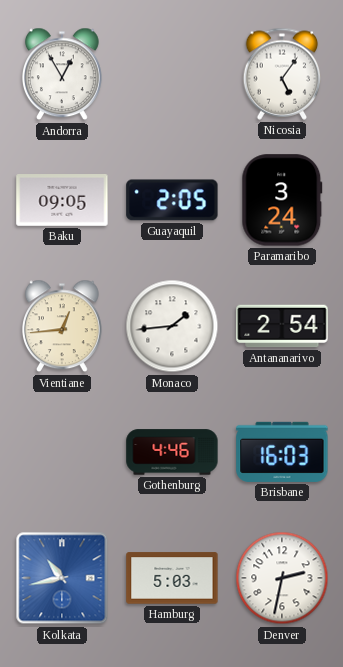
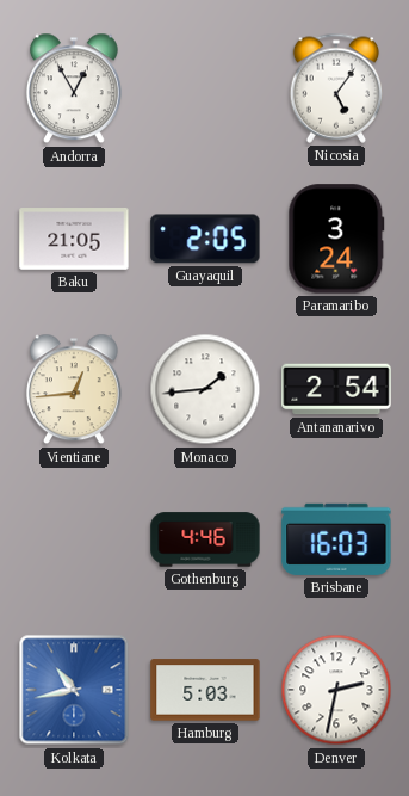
Baku: 09:05 -> 21:05
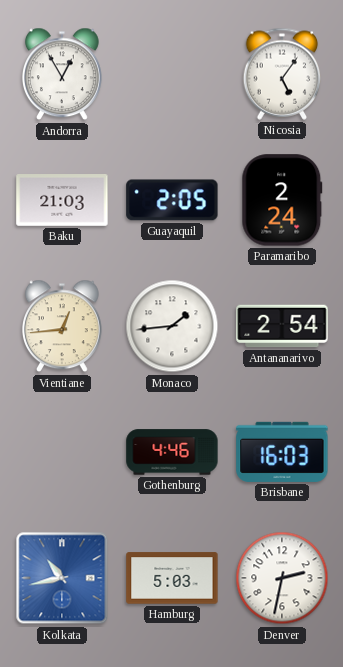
Baku: 21:05 -> 21:03
Paramaribo: 3:24 -> 2:24
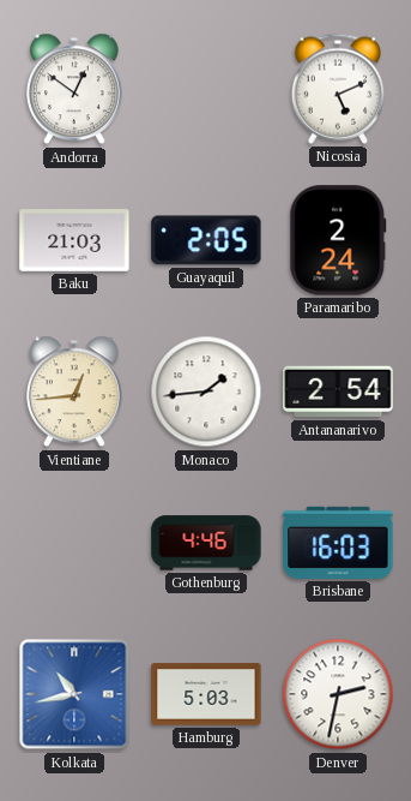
Andorra: 12:55 -> 12:51
Nicosia: 5:06 -> 5:11
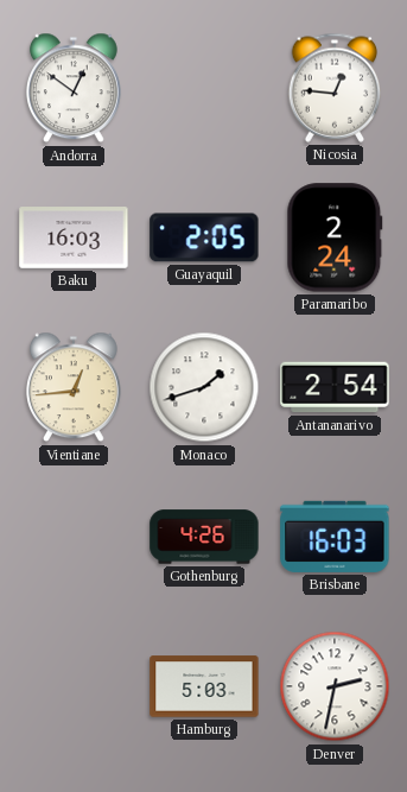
Nicosia: 5:11 -> 12:46
Baku: 21:03 -> 16:03
Monaco: 1:44 -> 1:42
Gothenburg: 4:46 -> 4:26
Kolkata: 10:43 -> none
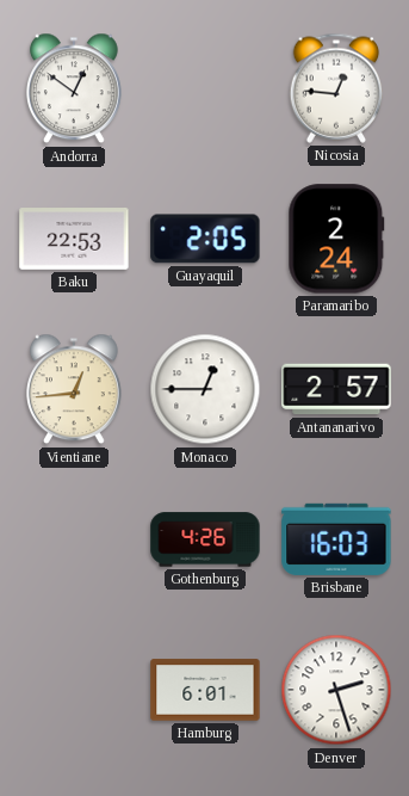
Baku: 16:03 -> 22:53
Monaco: 1:42 -> 12:45
Antananarivo: 2:54 -> 2:57
Hamburg: 5:03 -> 6:01
Denver: 2:32 -> 2:27
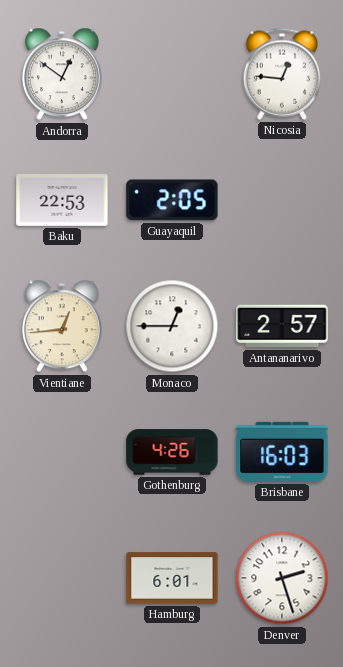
Paramaribo: 2:24 -> none
